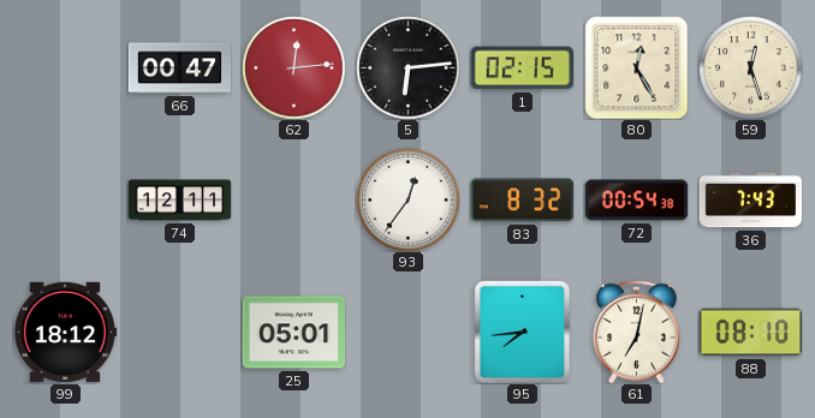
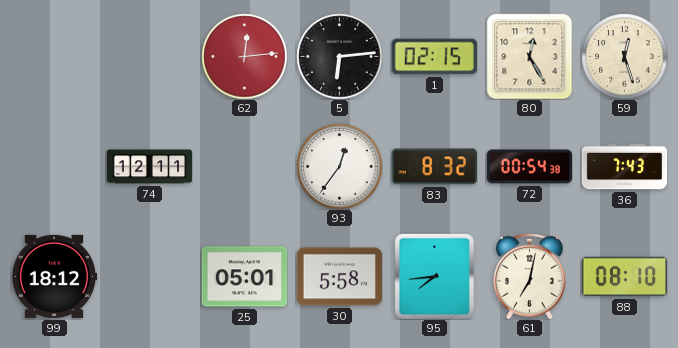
66: 00:47 -> none
30: none -> 5:58
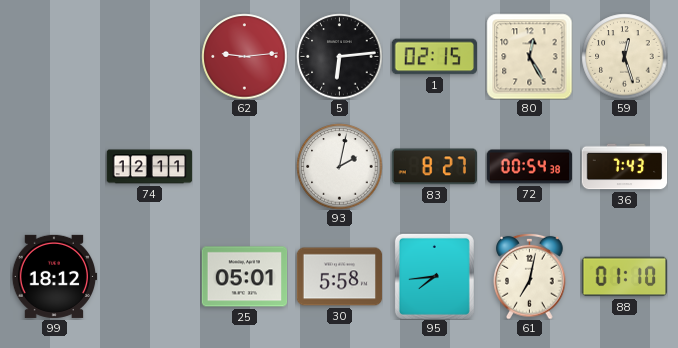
62: 12:14 -> 9:14
93: 12:36 -> 2:02
83: 8:32 -> 8:27
88: 08:10 -> 01:10
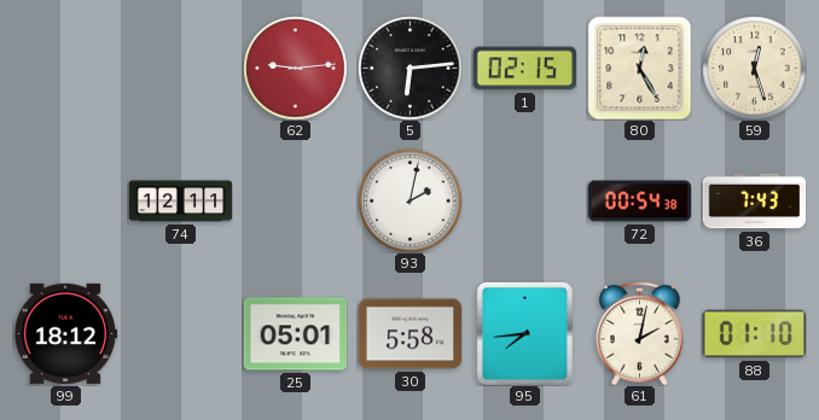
83: 8:27 -> none
61: 7:02 -> 2:02
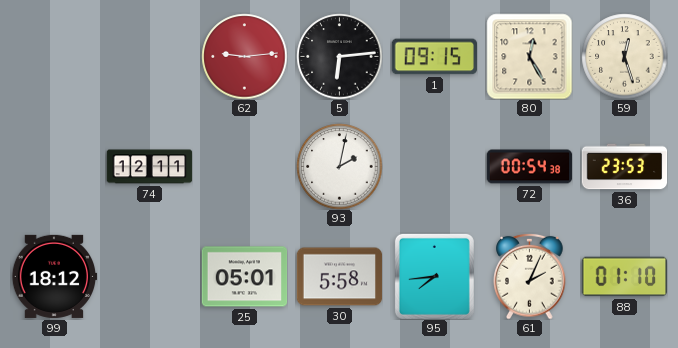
1: 02:15 -> 09:15
36: 7:43 -> 23:53
61: 2:02 -> 2:04
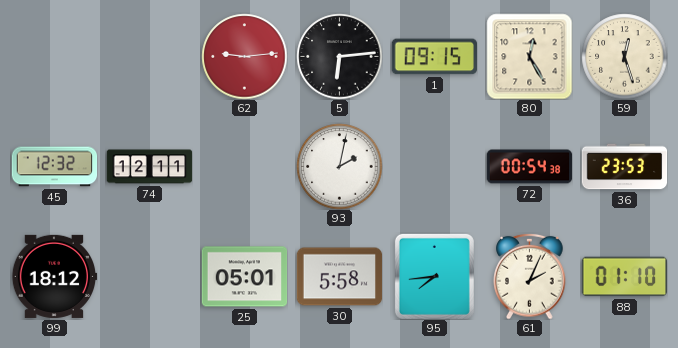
45: none -> 12:32
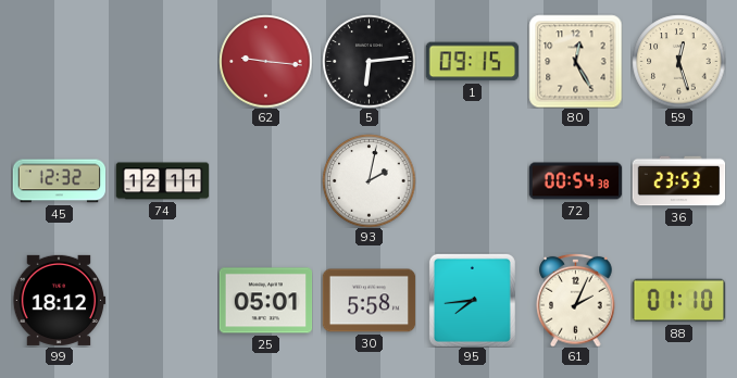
62: 9:14 -> 9:16
